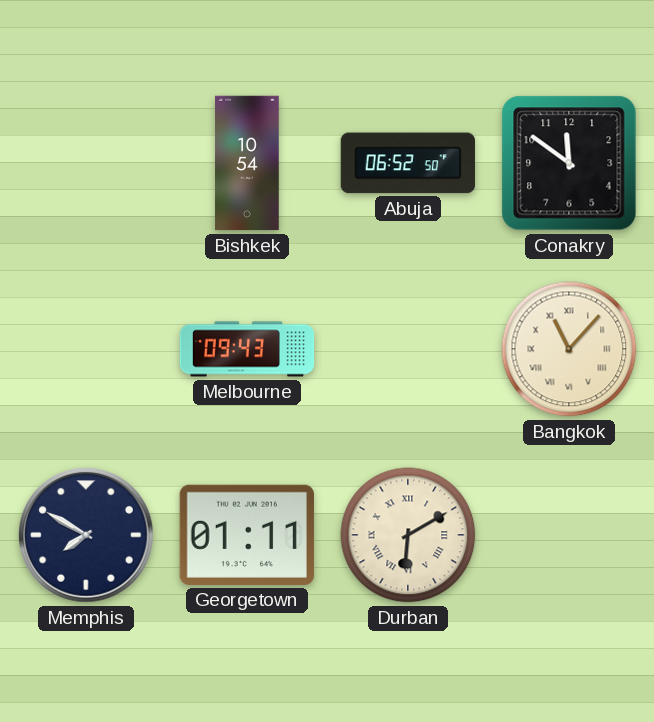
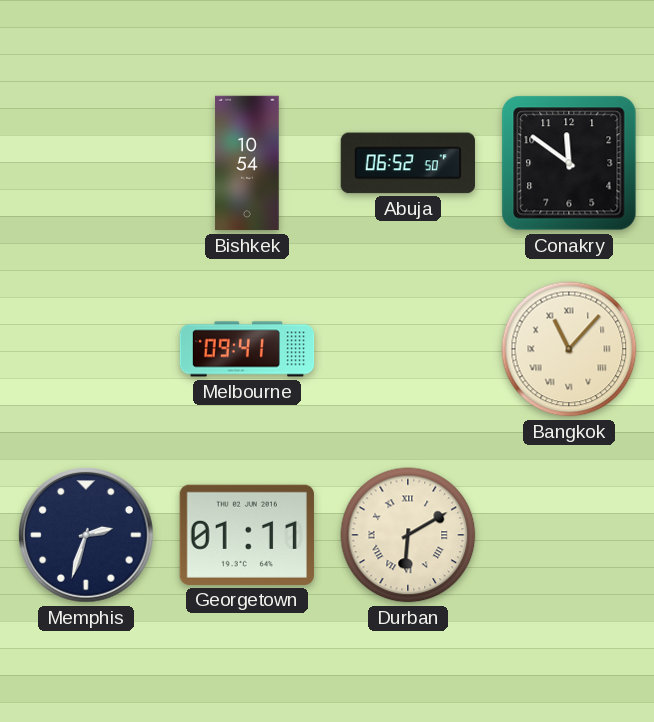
Melbourne: 09:43 -> 09:41
Memphis: 7:50 -> 2:33
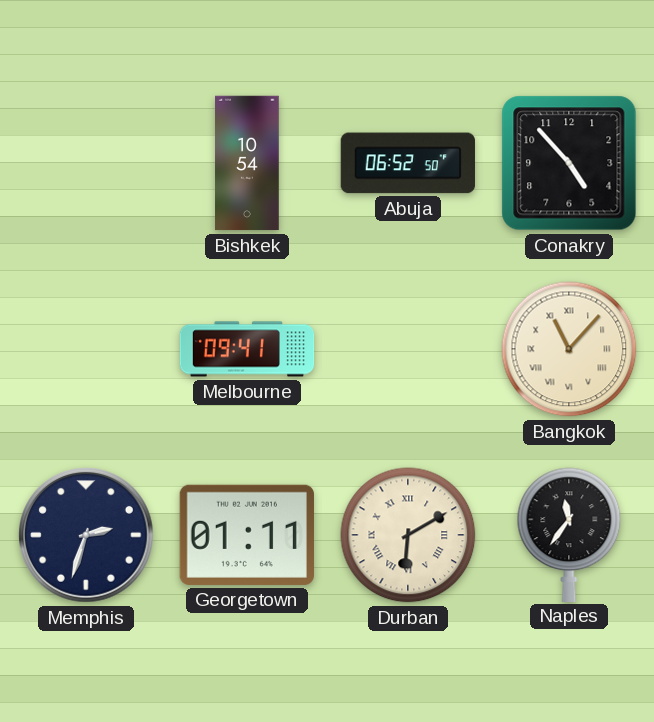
Conakry: 11:51 -> 4:53
Naples: none -> 11:36
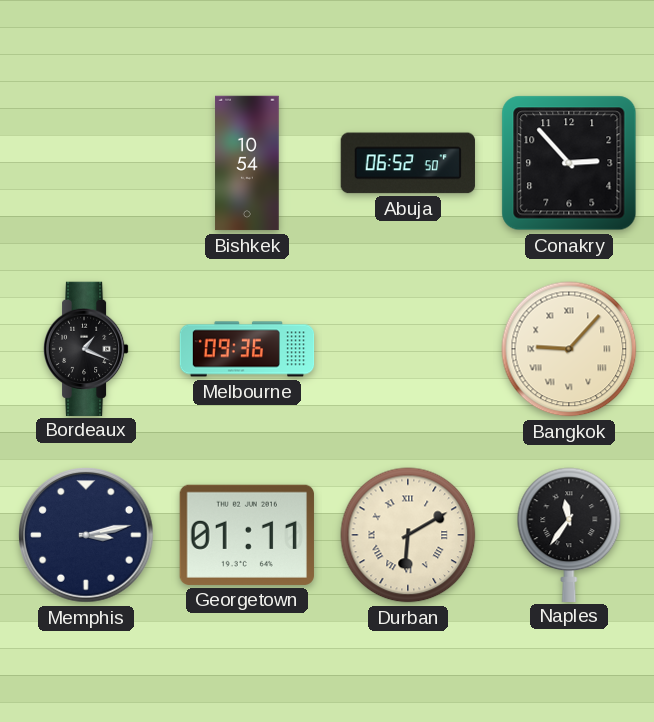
Conakry: 4:53 -> 2:53
Bordeaux: none -> 1:19
Melbourne: 09:41 -> 09:36
Bangkok: 11:07 -> 9:07
Memphis: 2:33 -> 3:13
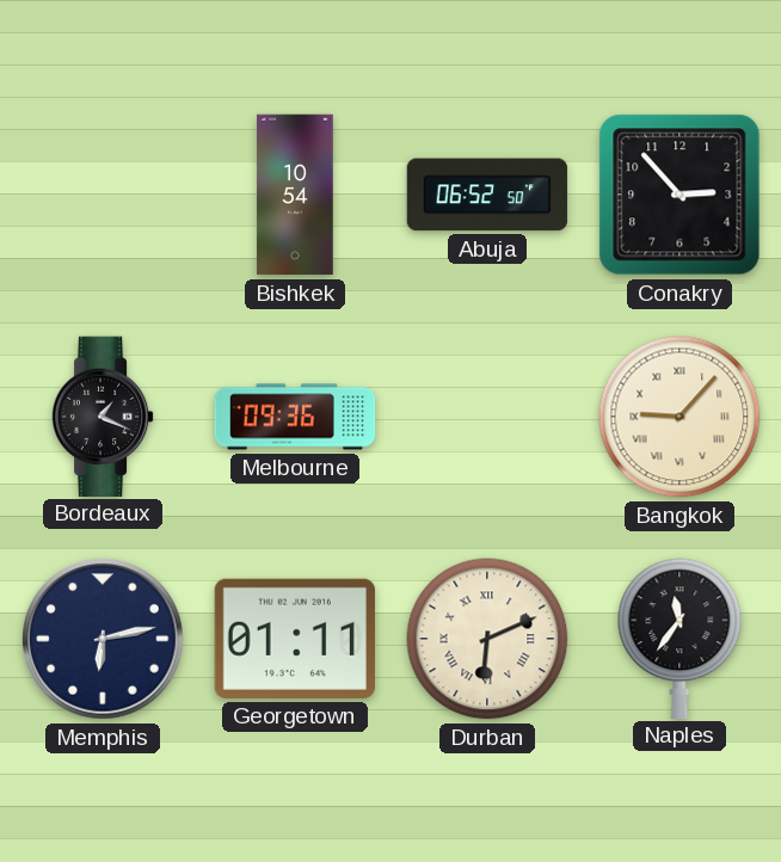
Memphis: 3:13 -> 6:13
Durban: 6:10 -> 6:11
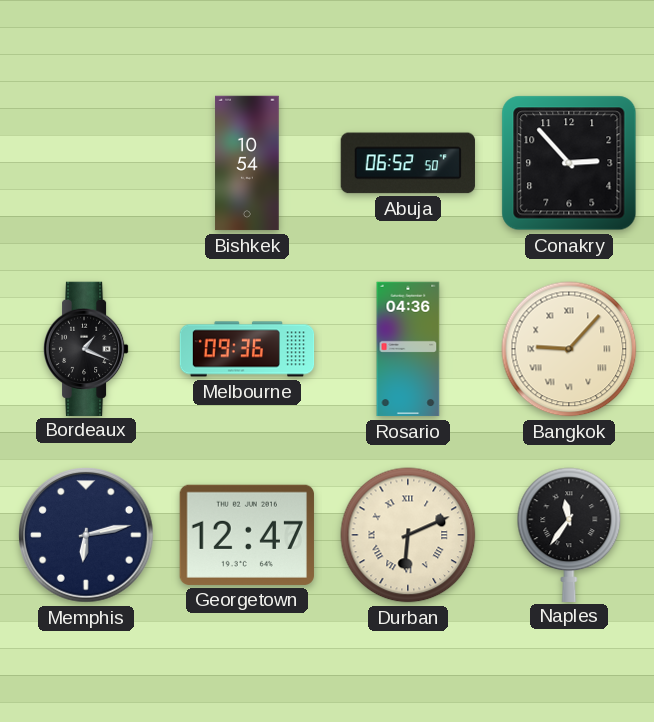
Rosario: none -> 04:36
Georgetown: 01:11 -> 12:47
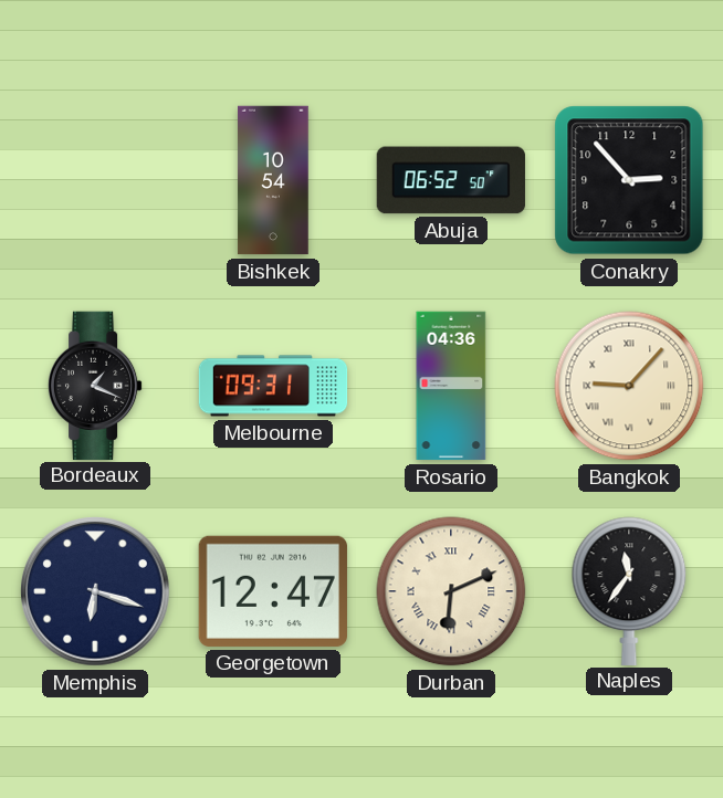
Melbourne: 09:36 -> 09:31
Memphis: 6:13 -> 6:18
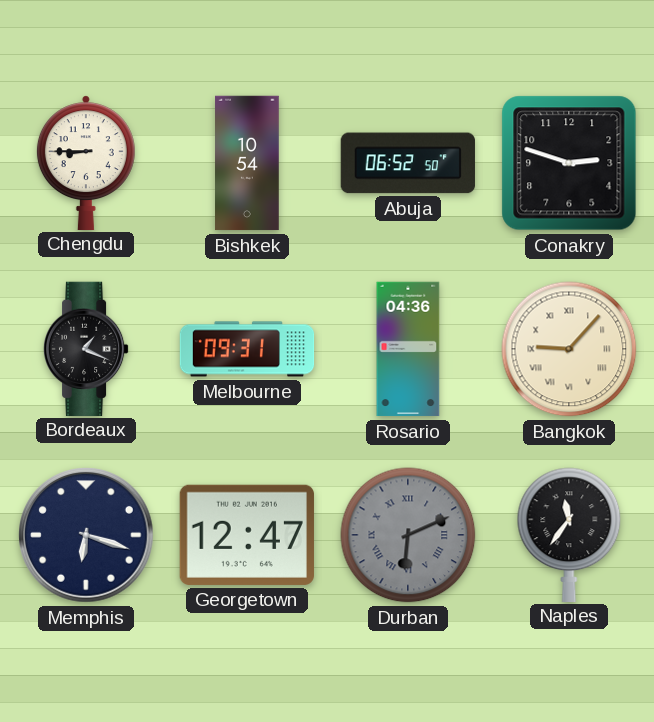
Chengdu: none -> 8:45
Conakry: 2:53 -> 2:48
Durban dial: cream -> grey
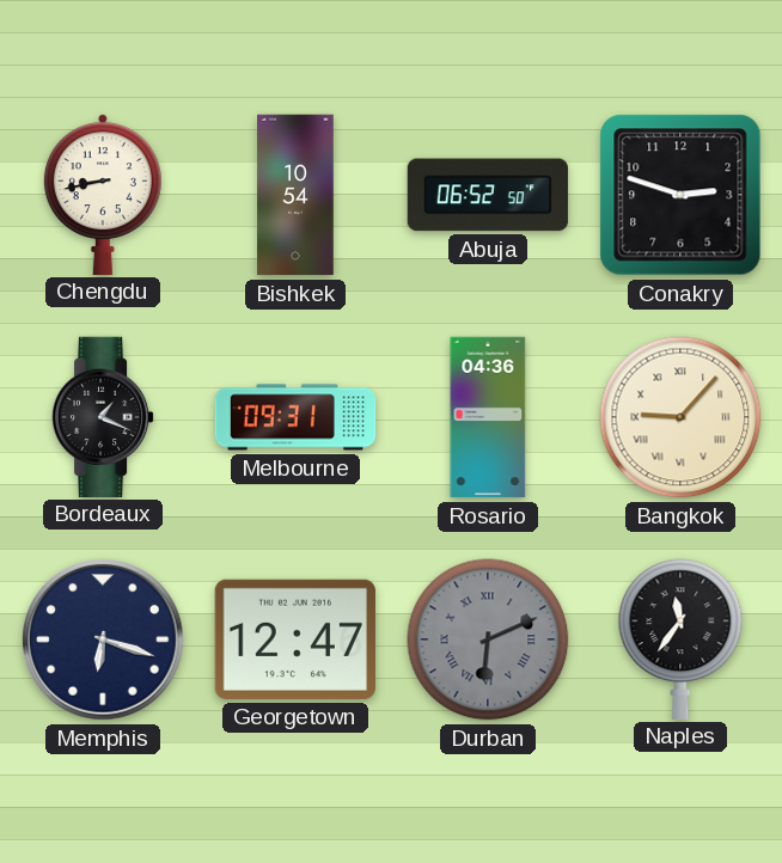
Chengdu: 8:45 -> 8:43
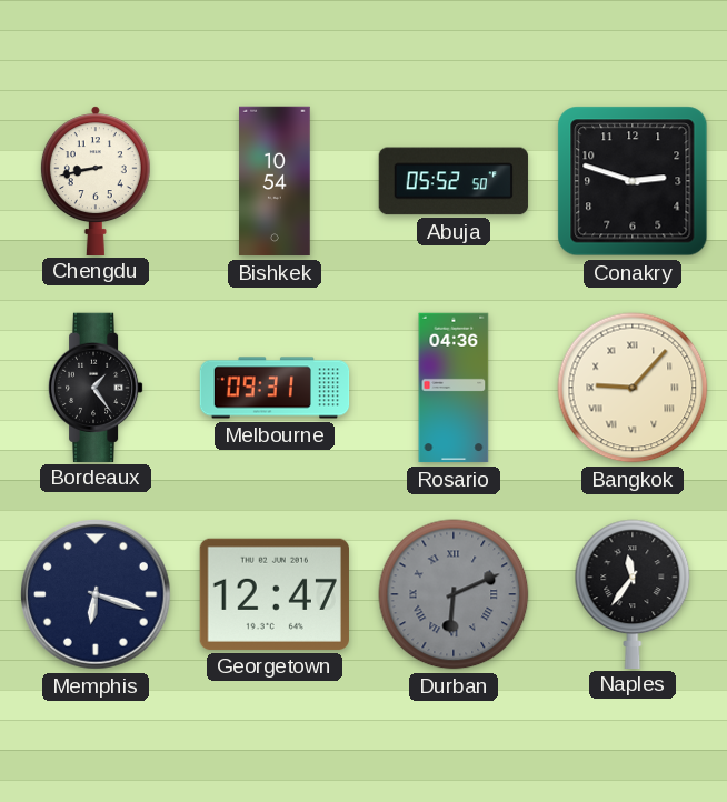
Abuja: 06:52 -> 05:52
Bordeaux: 1:19 -> 1:24
